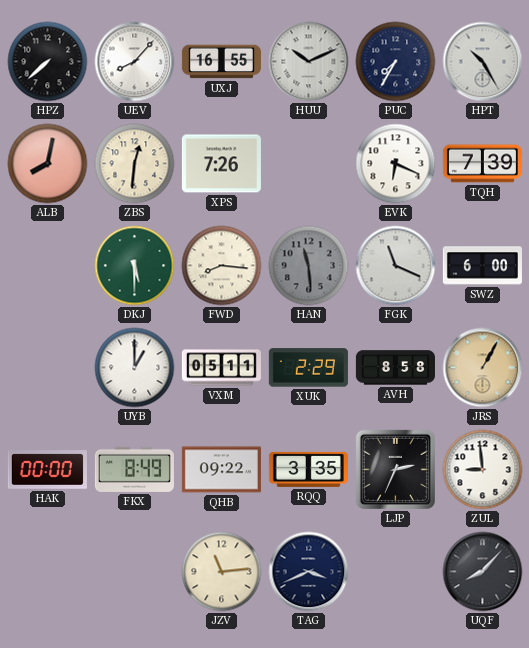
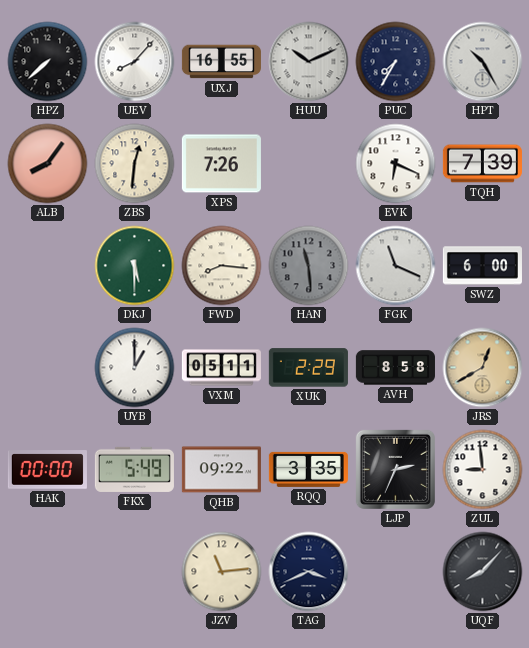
ALB: 8:02 -> 8:06
JRS: 1:05 -> 12:40
FKX: 8:49 -> 5:49
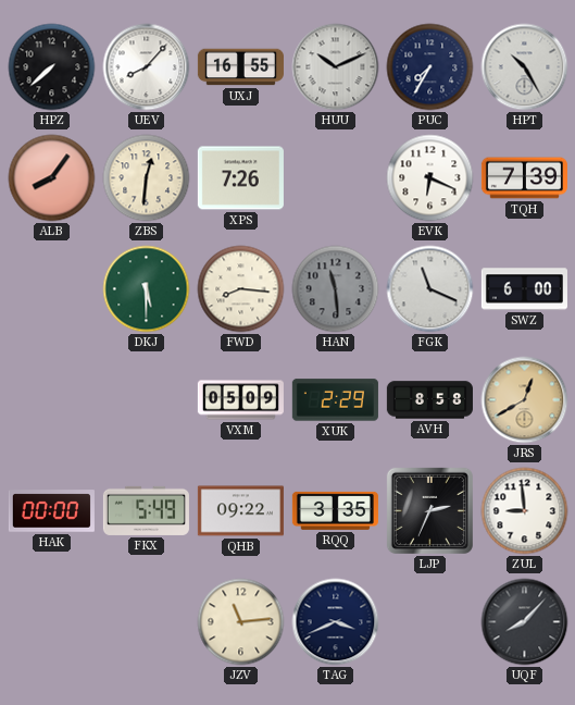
UYB: 1:00 -> none
VXM: 05:11 -> 05:09
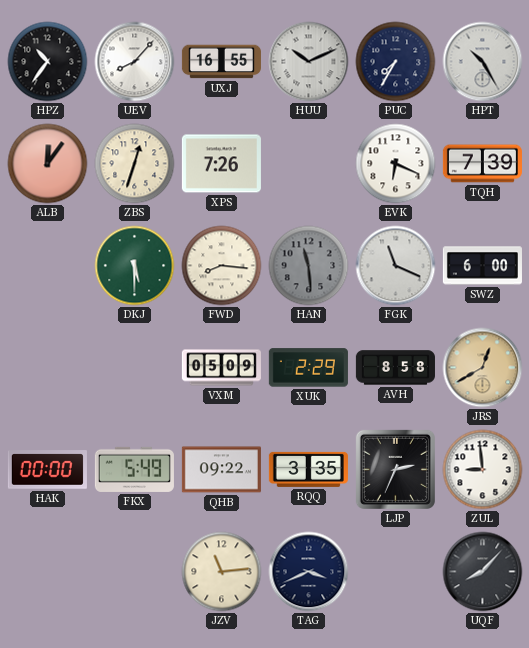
HPZ: 7:38 -> 10:36
ALB: 8:06 -> 12:06
ZBS: 12:31 -> 12:33
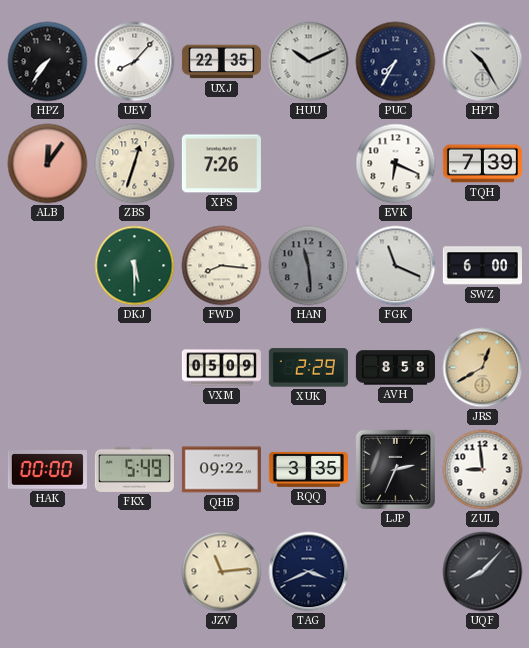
HPZ: 10:36 -> 7:36
UXJ: 16:55 -> 22:35
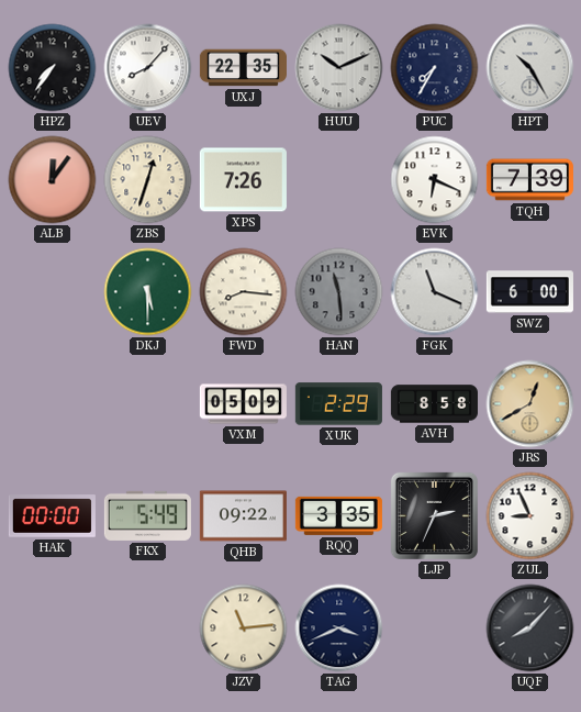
ZUL: 8:59 -> 8:56
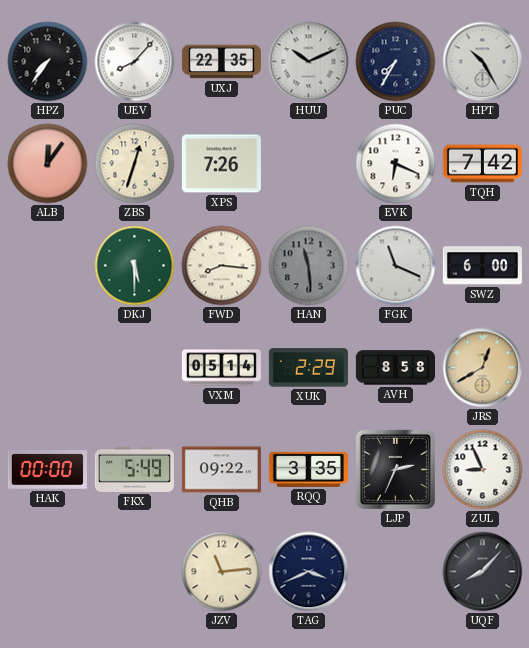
TQH: 7:39 -> 7:42
VXM: 05:09 -> 05:14
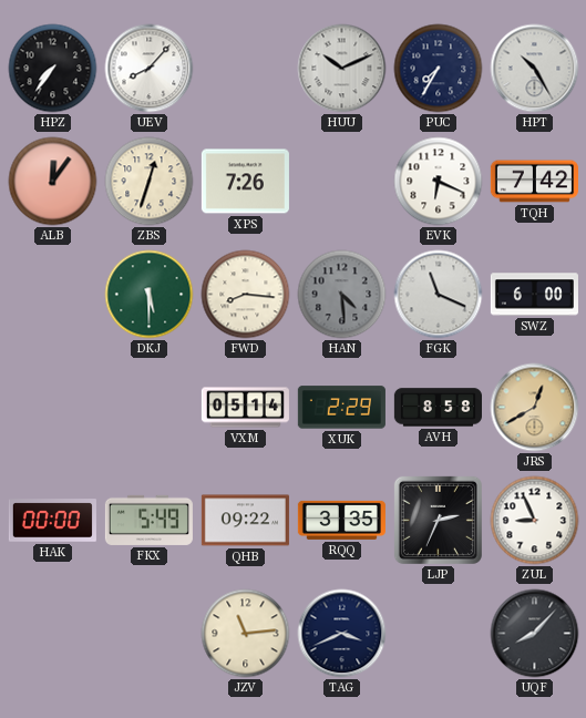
UXJ: 22:35 -> none
HAN: 11:29 -> 4:29
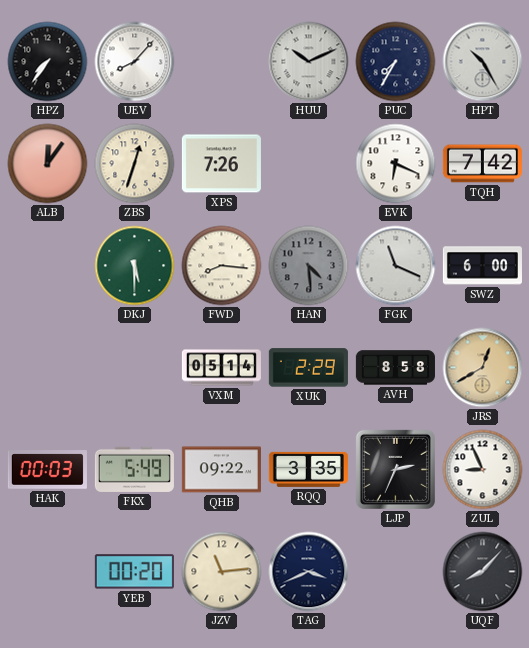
HAK: 00:00 -> 00:03
YEB: none -> 00:20
